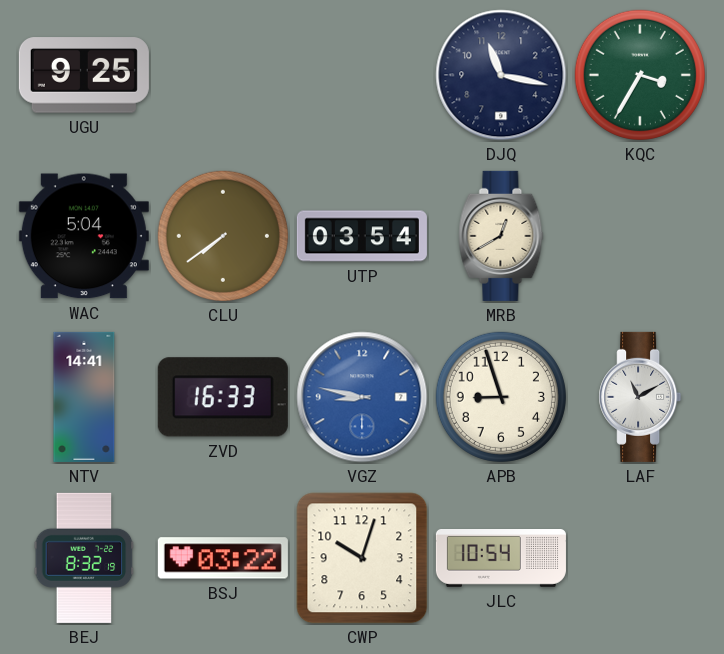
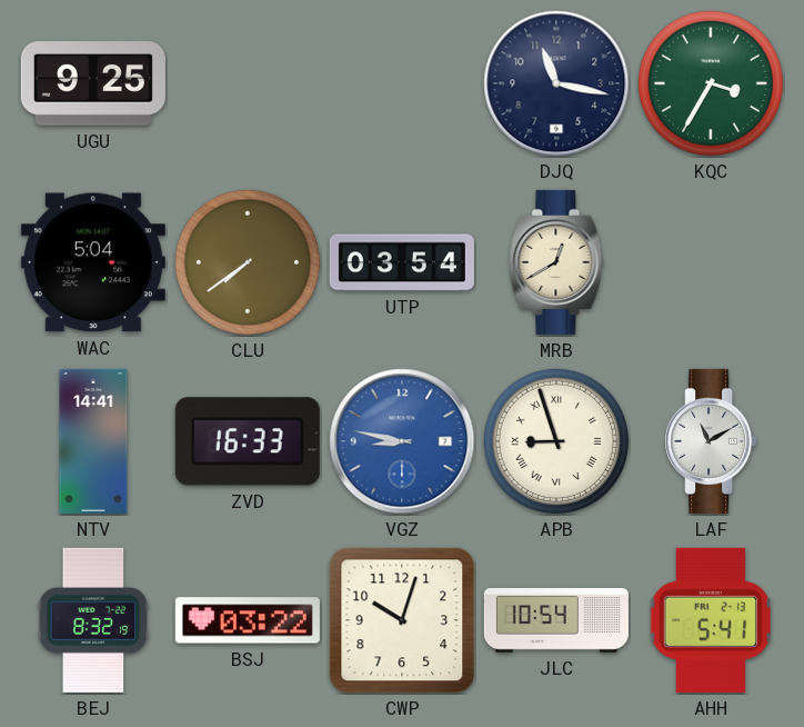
APB numerals: Arabic -> Roman
AHH: none -> 5:41
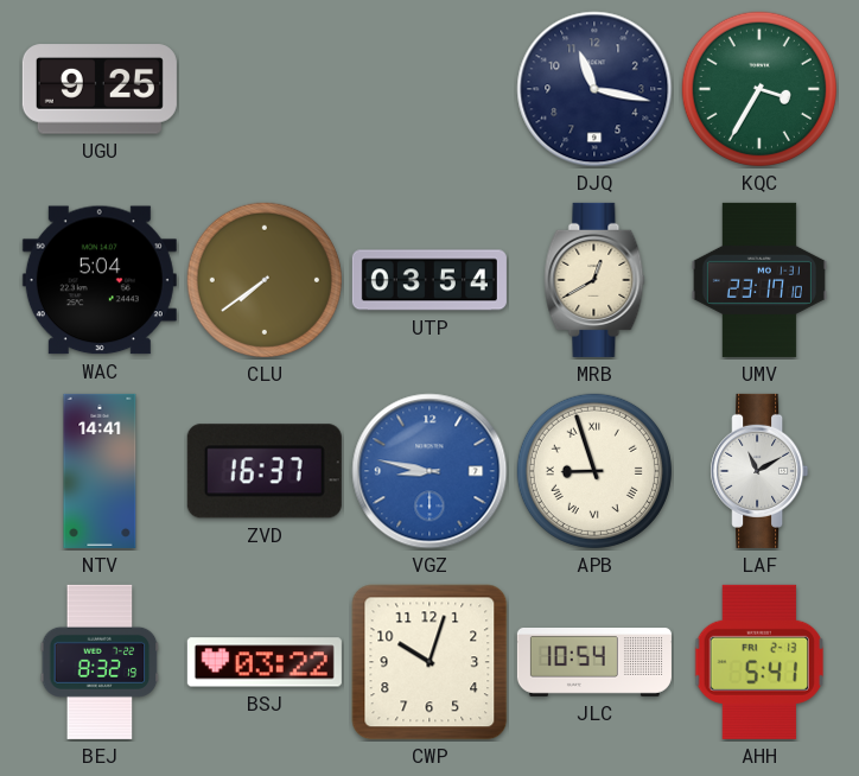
UMV: none -> 23:17
ZVD: 16:33 -> 16:37
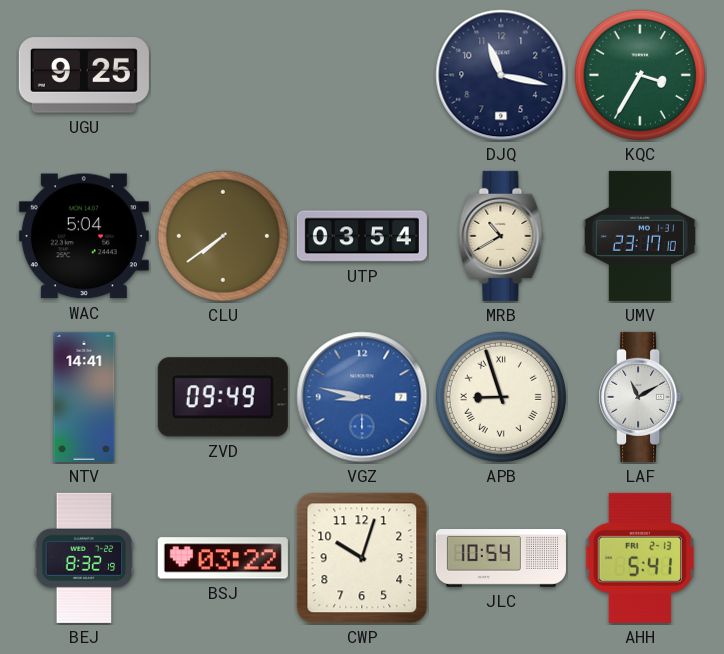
MRB: 12:40 -> 10:40
ZVD: 16:37 -> 09:49
